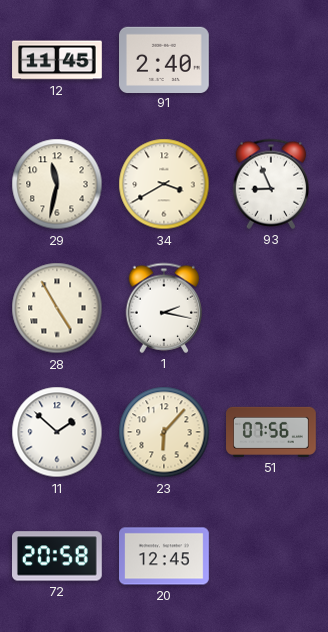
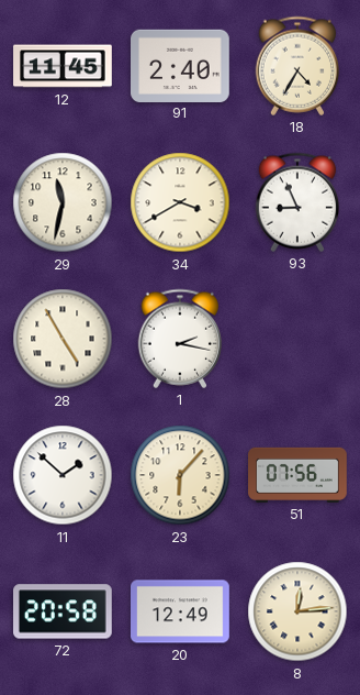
18: none -> 4:35
20: 12:45 -> 12:49
8: none -> 12:14
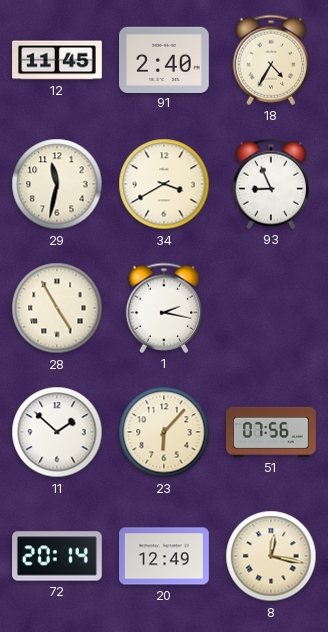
72: 20:58 -> 20:14
8: 12:14 -> 12:17
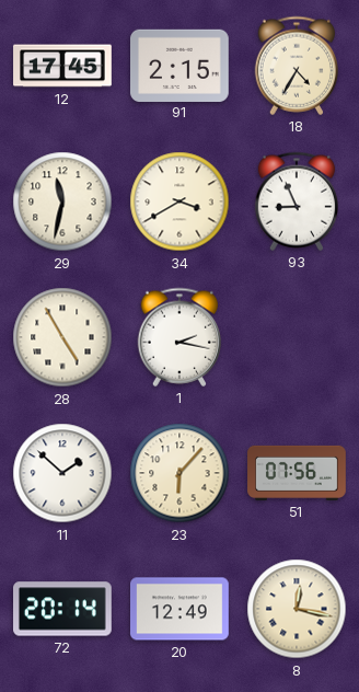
12: 11:45 -> 17:45
91: 2:40 -> 2:15
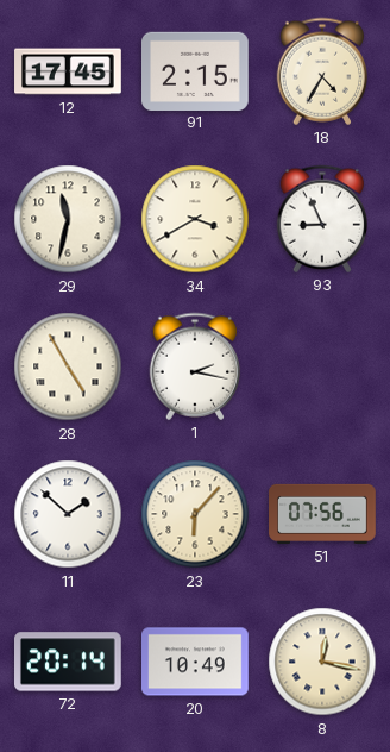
20: 12:49 -> 10:49
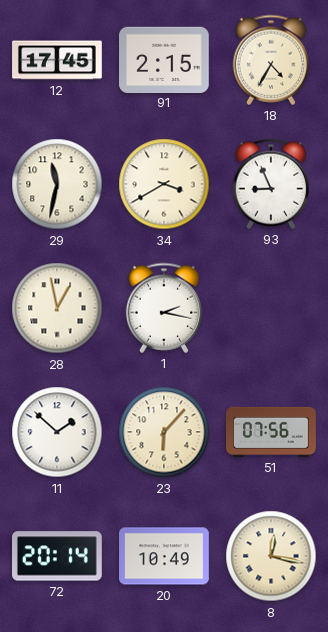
28: 4:55 -> 12:58
